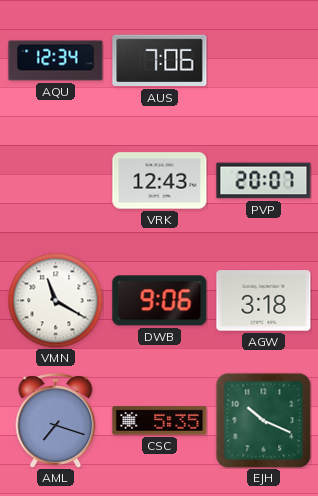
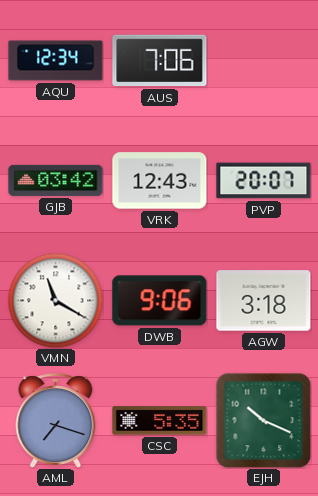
GJB: none -> 03:42
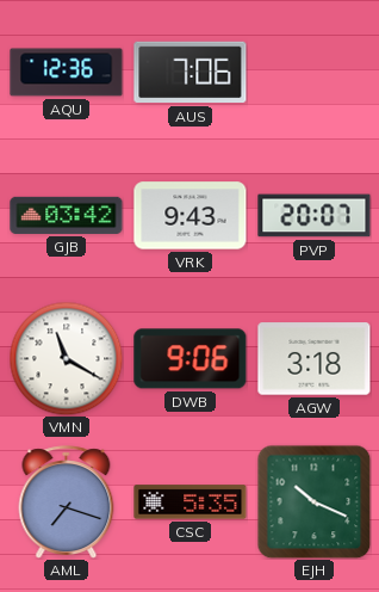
AQU: 12:34 -> 12:36
VRK: 12:43 -> 9:43
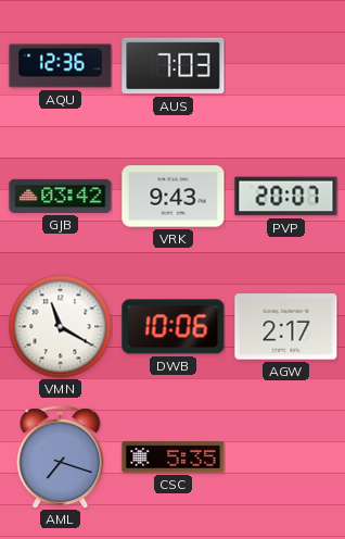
AUS: 7:06 -> 7:03
DWB: 9:06 -> 10:06
AGW: 3:18 -> 2:17
EJH: 10:19 -> none
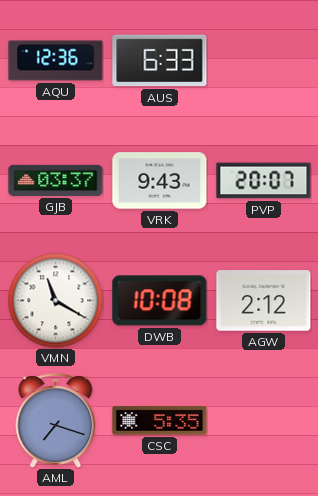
AUS: 7:03 -> 6:33
GJB: 03:42 -> 03:37
DWB: 10:06 -> 10:08
AGW: 2:17 -> 2:12
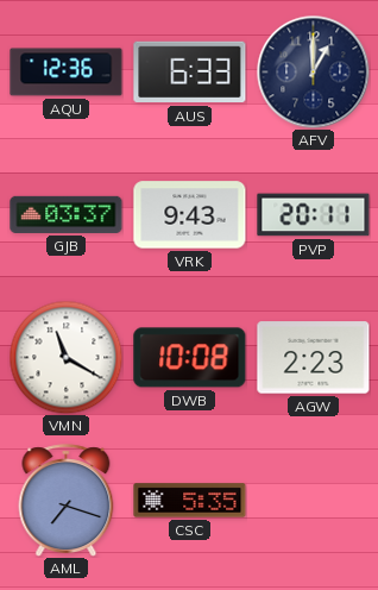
AFV: none -> 1:00
PVP: 20:07 -> 20:11
AGW: 2:12 -> 2:23
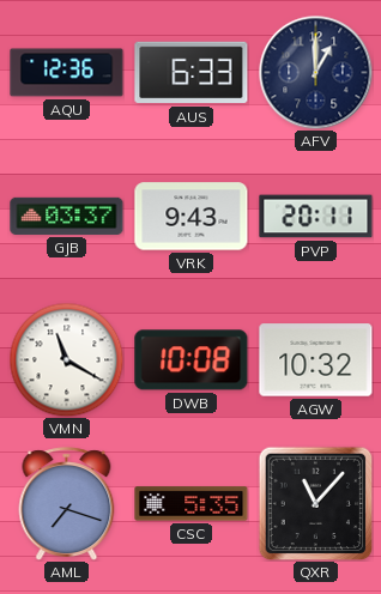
AGW: 2:23 -> 10:32
QXR: none -> 11:07
